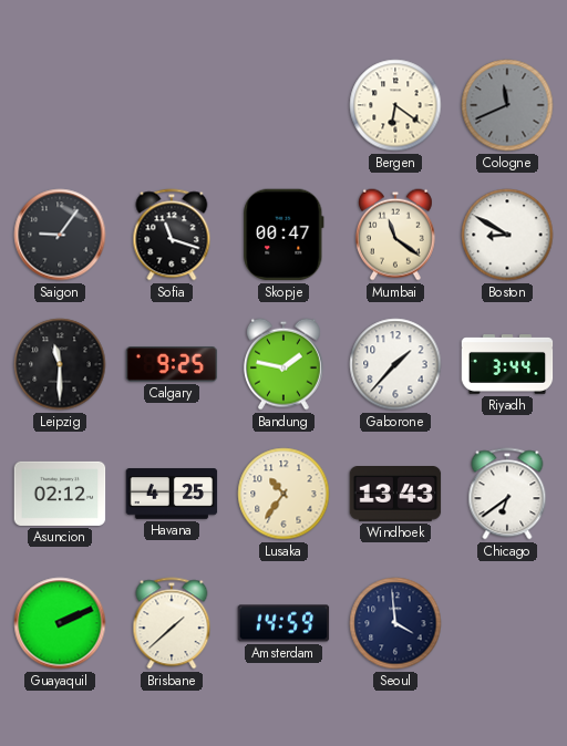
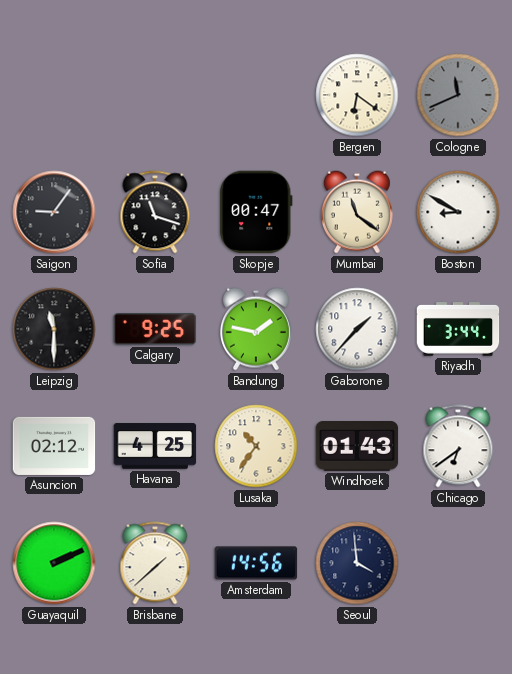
Windhoek: 13:43 -> 01:43
Amsterdam: 14:59 -> 14:56
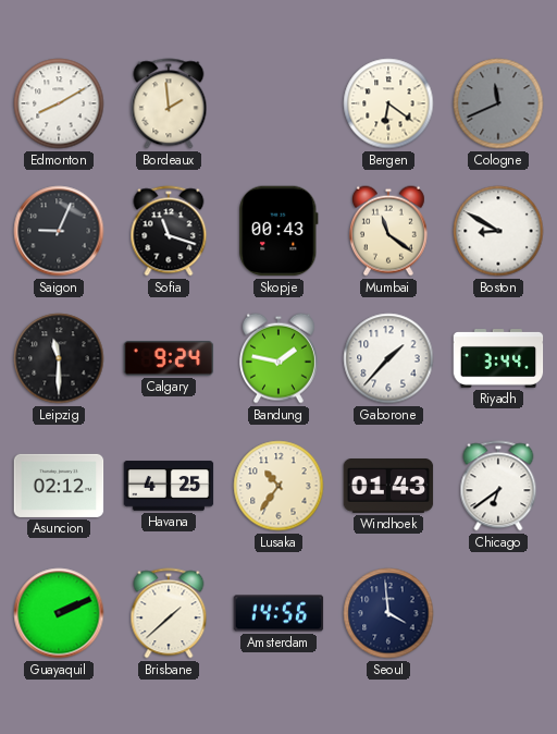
Edmonton: none -> 8:10
Bordeaux: none -> 1:59
Saigon: 9:06 -> 9:04
Skopje: 00:47 -> 00:43
Calgary: 9:25 -> 9:24
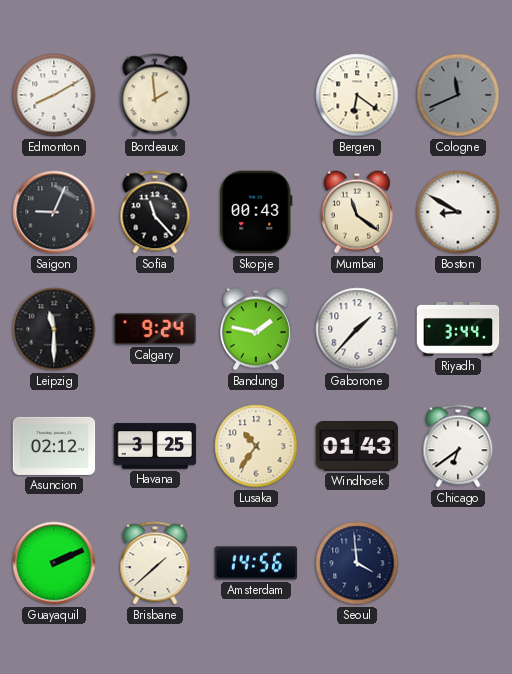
Sofia: 11:18 -> 11:23
Havana: 4:25 -> 3:25
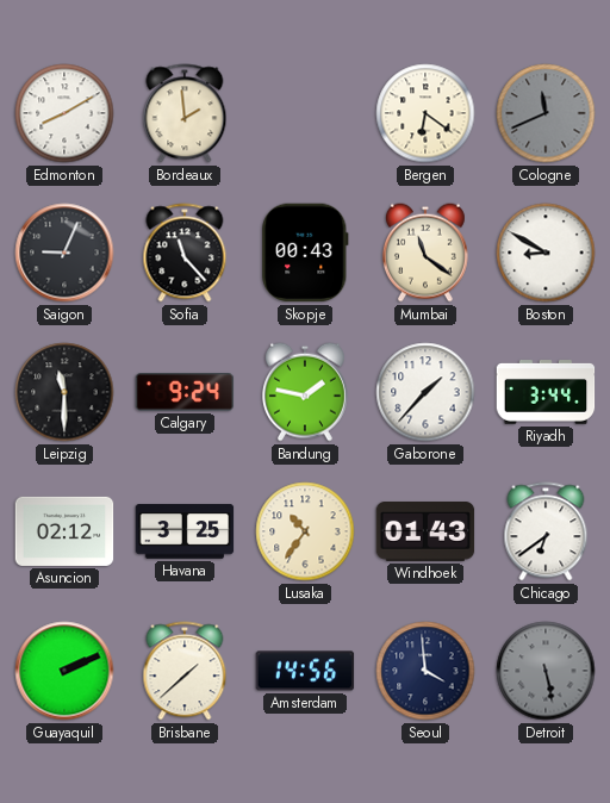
Detroit: none -> 5:28
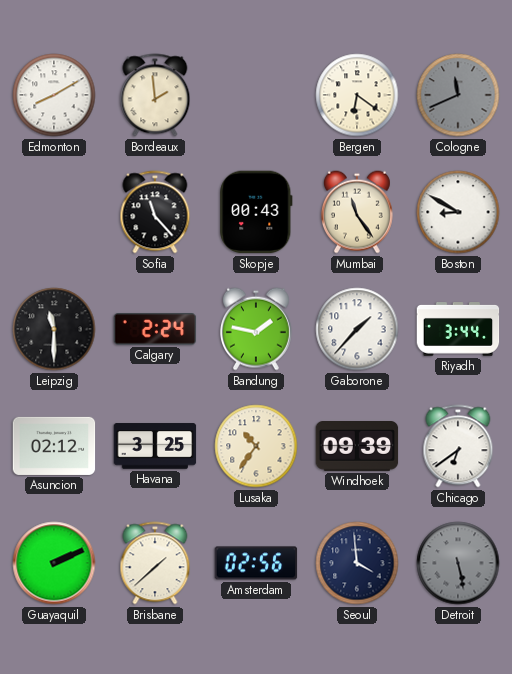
Saigon: 9:04 -> none
Mumbai: 11:21 -> 11:24
Calgary: 9:24 -> 2:24
Windhoek: 01:43 -> 09:39
Amsterdam: 14:56 -> 02:56
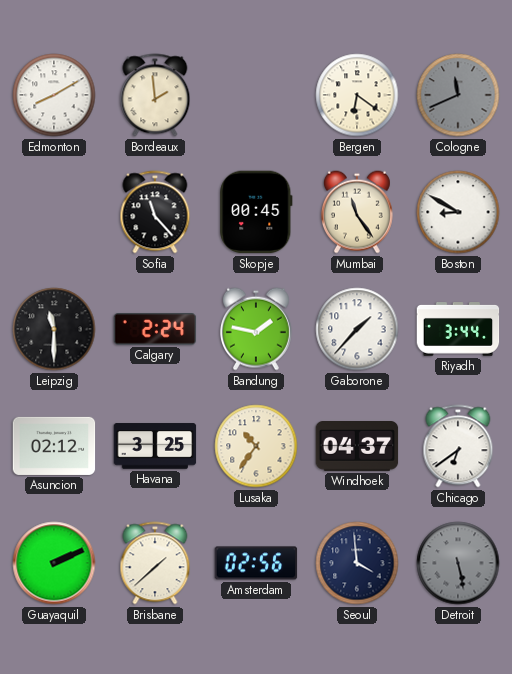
Skopje: 00:43 -> 00:45
Windhoek: 09:39 -> 04:37
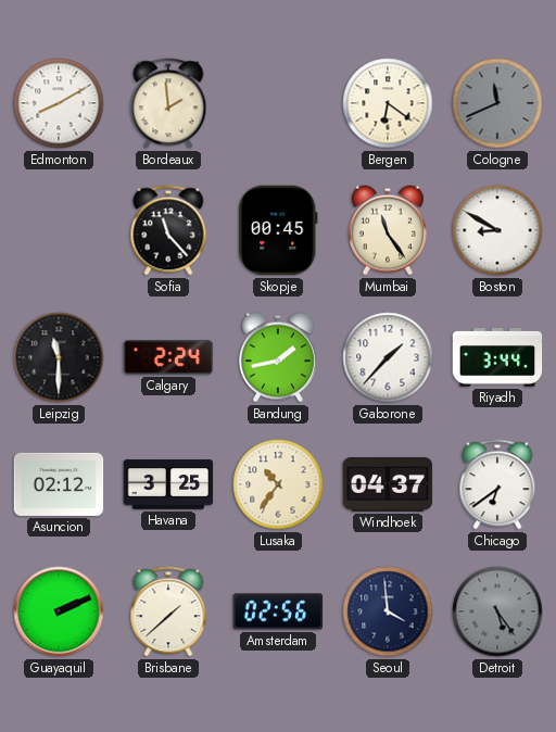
Bandung: 1:47 -> 1:43
Detroit: 5:28 -> 5:24
